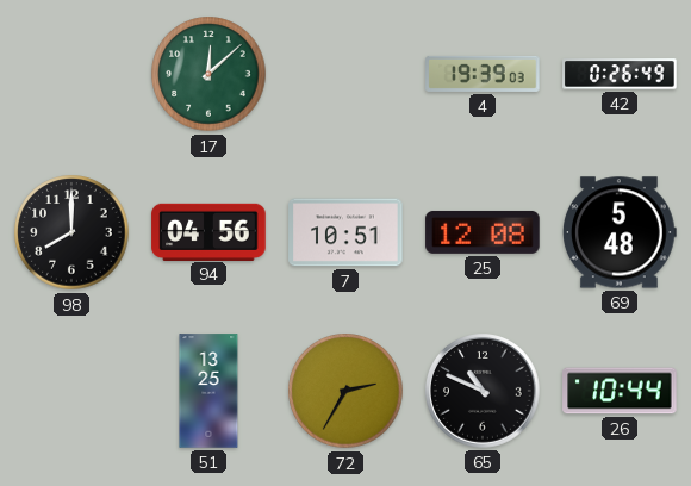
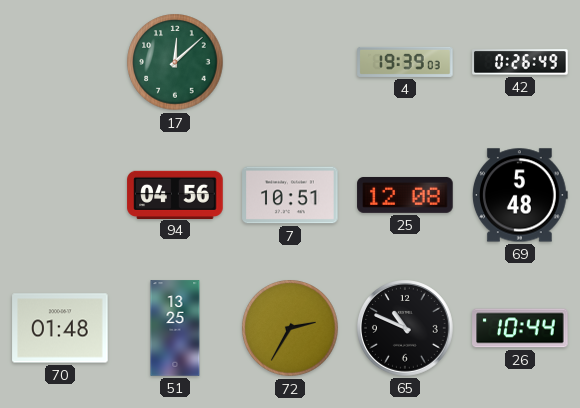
98: 8:00 -> none
70: none -> 01:48
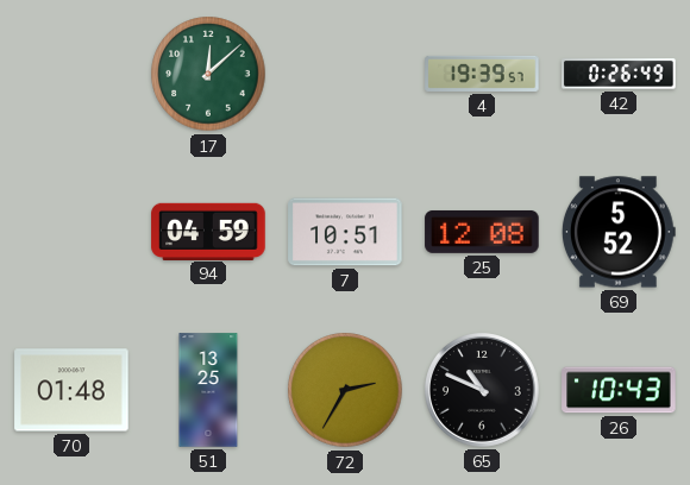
4: 19:39:03 -> 19:39:57
94: 04:56 -> 04:59
69: 5:48 -> 5:52
26: 10:44 -> 10:43
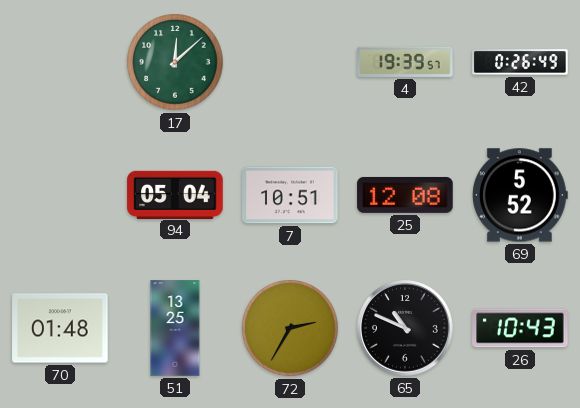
94: 04:59 -> 05:04
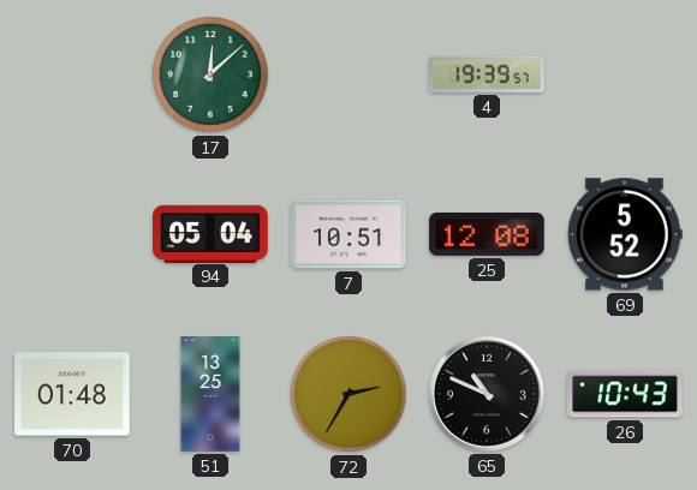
42: 0:26 -> none
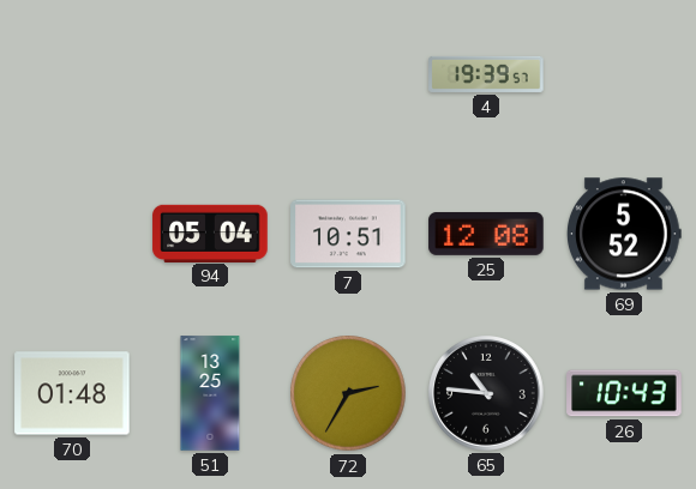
17: 12:08 -> none
65: 10:49 -> 10:46
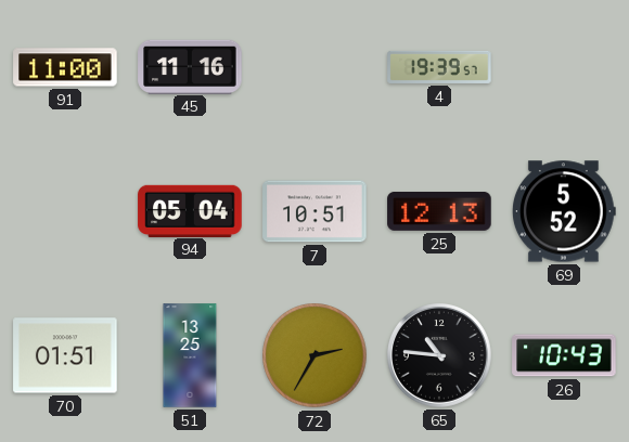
91: none -> 11:00
45: none -> 11:16
25: 12:08 -> 12:13
70: 01:48 -> 01:51
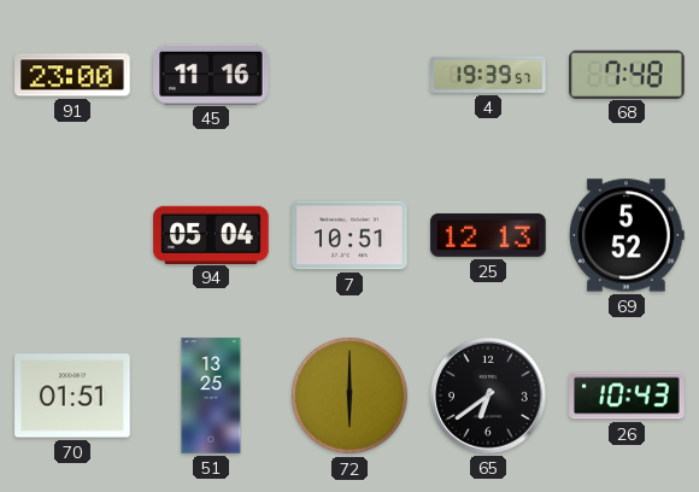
91: 11:00 -> 23:00
68: none -> 7:48
72: 2:35 -> 6:00
65: 10:46 -> 6:39
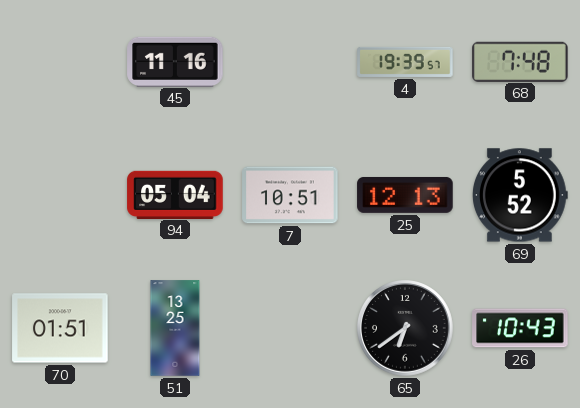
91: 23:00 -> none
72: 6:00 -> none
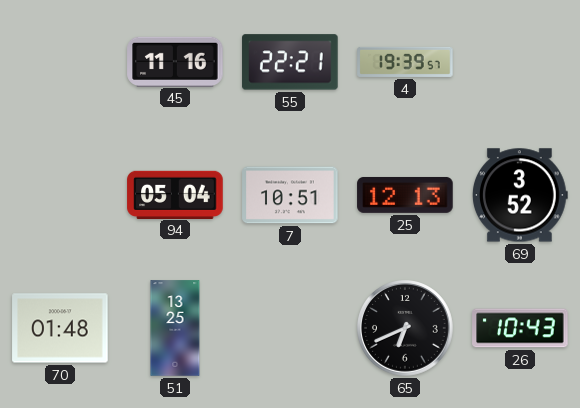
55: none -> 22:21
68: 7:48 -> none
69: 5:52 -> 3:52
70: 01:51 -> 01:48
65: 6:39 -> 6:41
